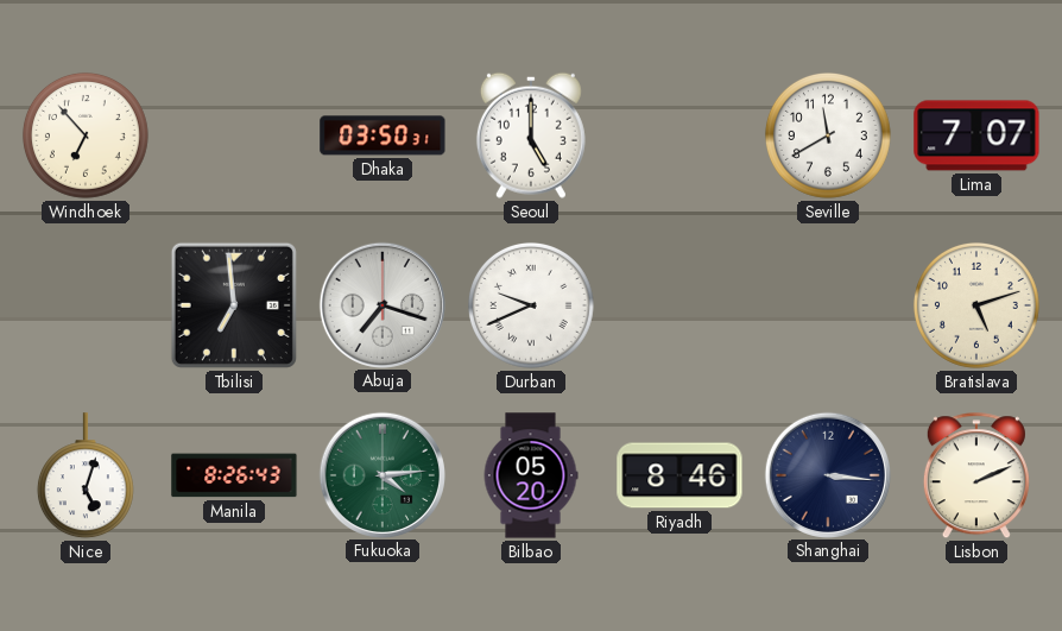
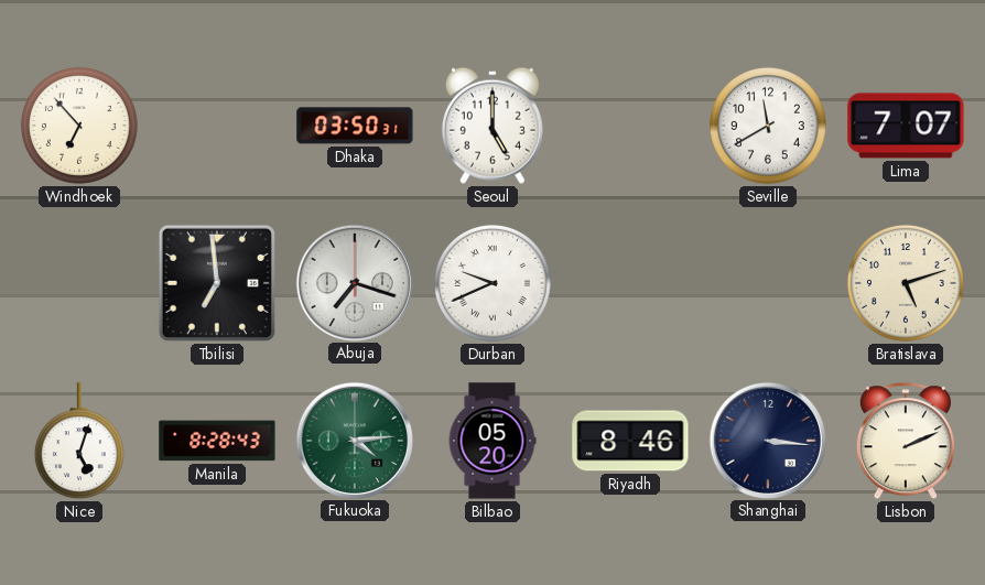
Manila: 8:26 -> 8:28
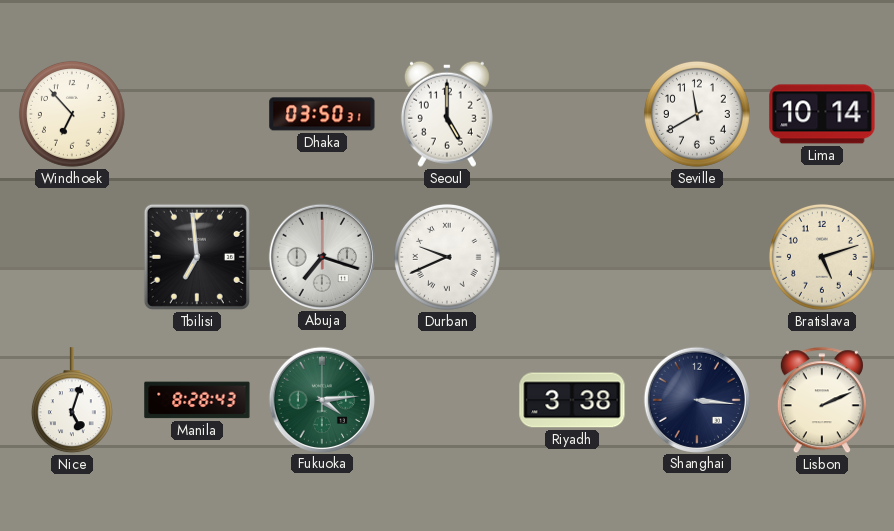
Lima: 7:07 -> 10:14
Bilbao: 05:20 -> none
Riyadh: 8:46 -> 3:38
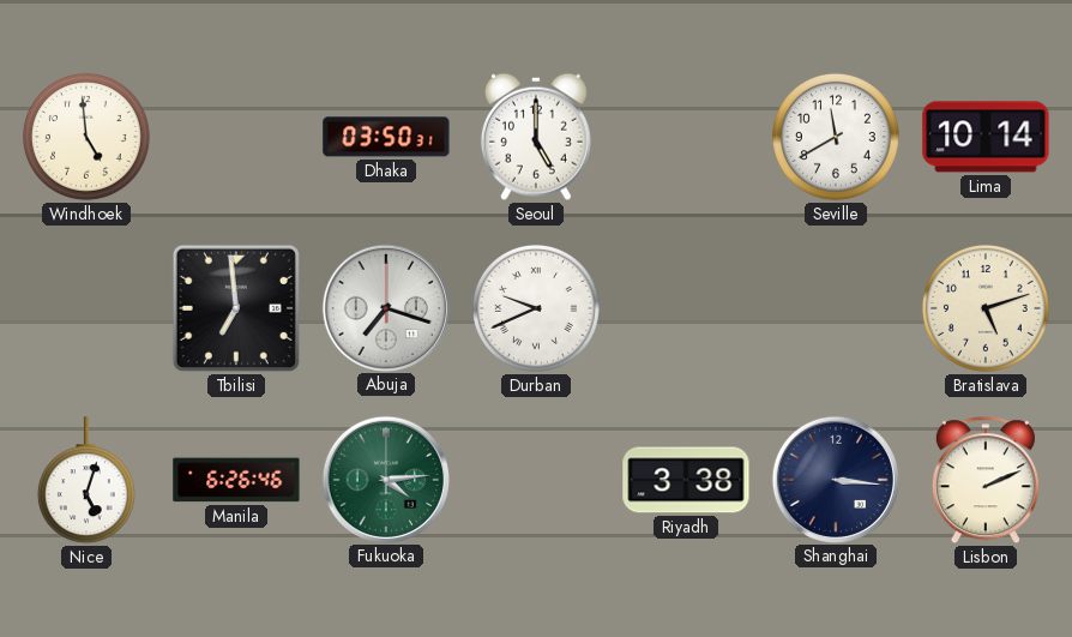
Windhoek: 6:53 -> 4:59
Manila: 8:28 -> 6:26
